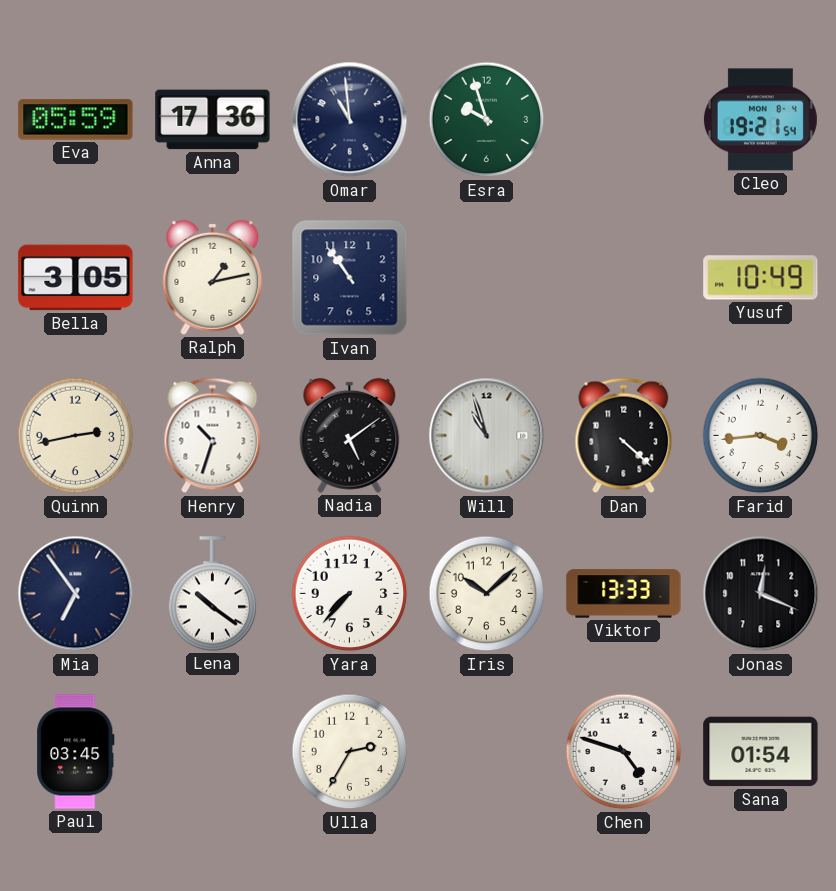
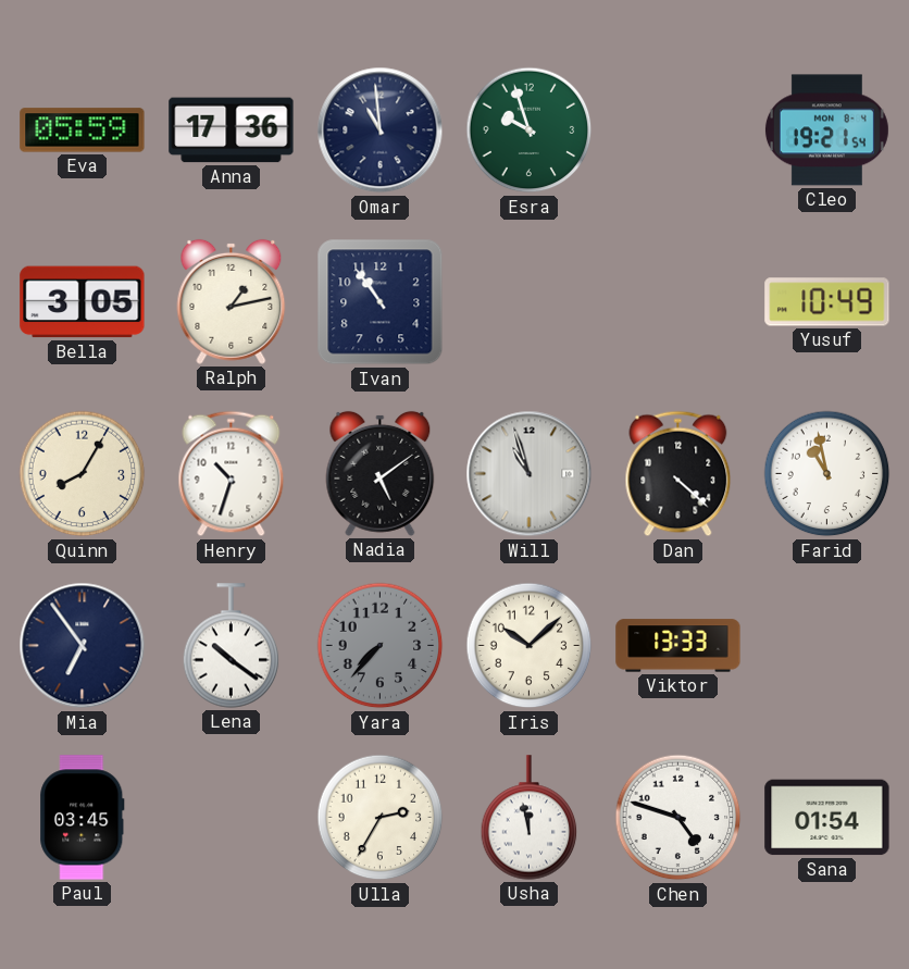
Quinn: 2:43 -> 8:05
Farid: 3:44 -> 10:58
Yara dial: white -> grey
Jonas: 12:19 -> none
Usha: none -> 11:58
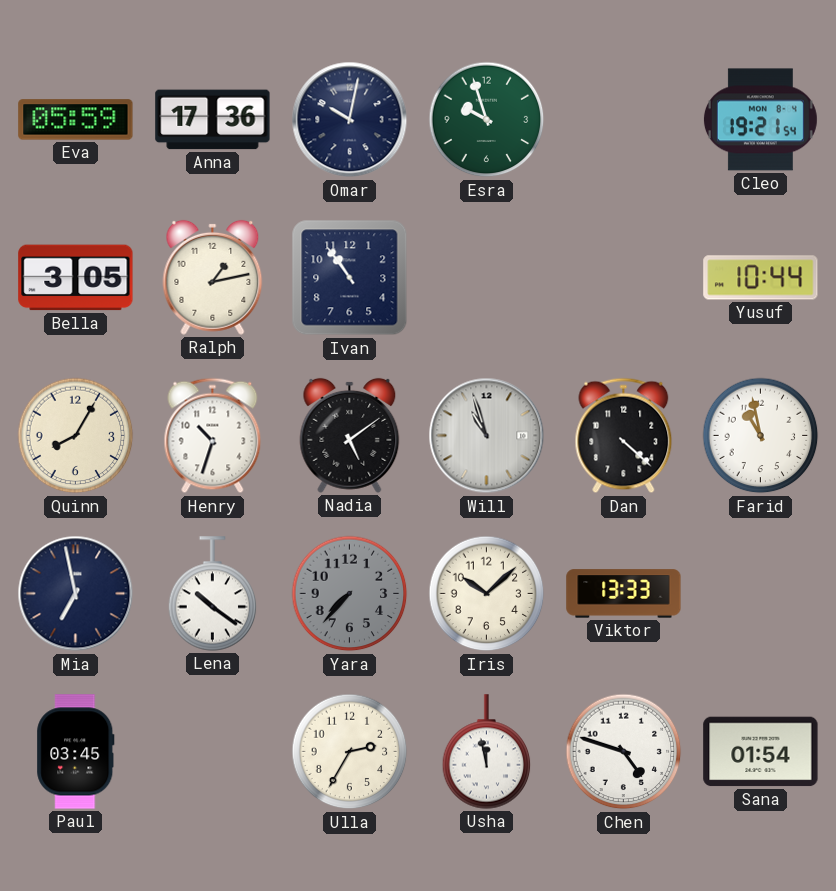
Omar: 10:59 -> 10:02
Yusuf: 10:49 -> 10:44
Mia: 6:54 -> 6:58
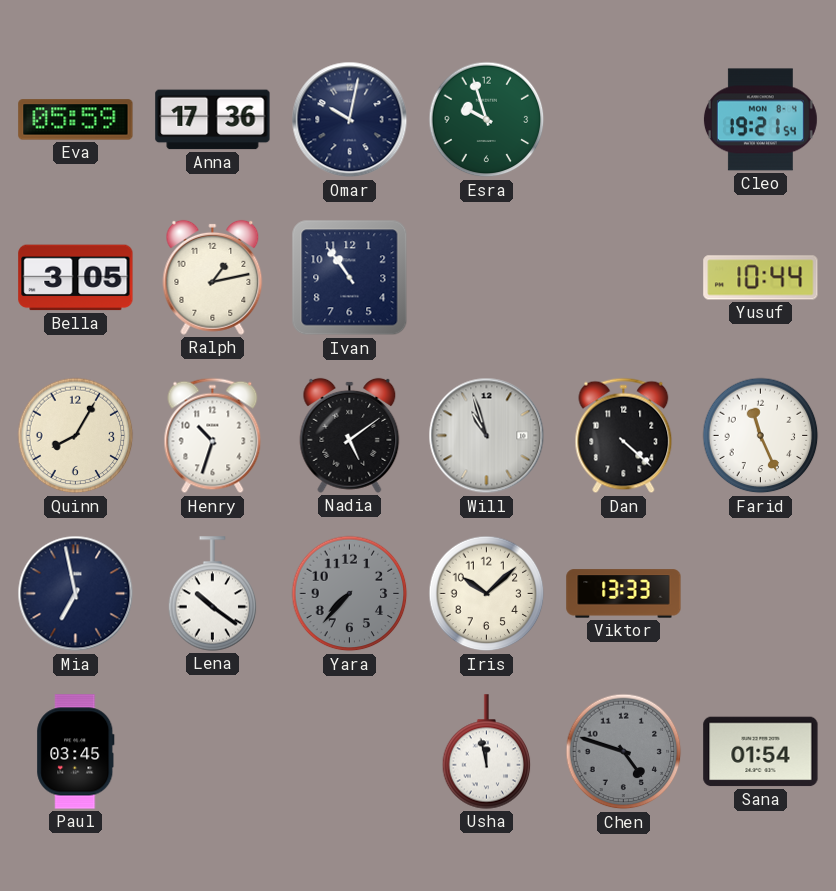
Farid: 10:58 -> 11:26
Ulla: 2:35 -> none
Chen dial: white -> grey
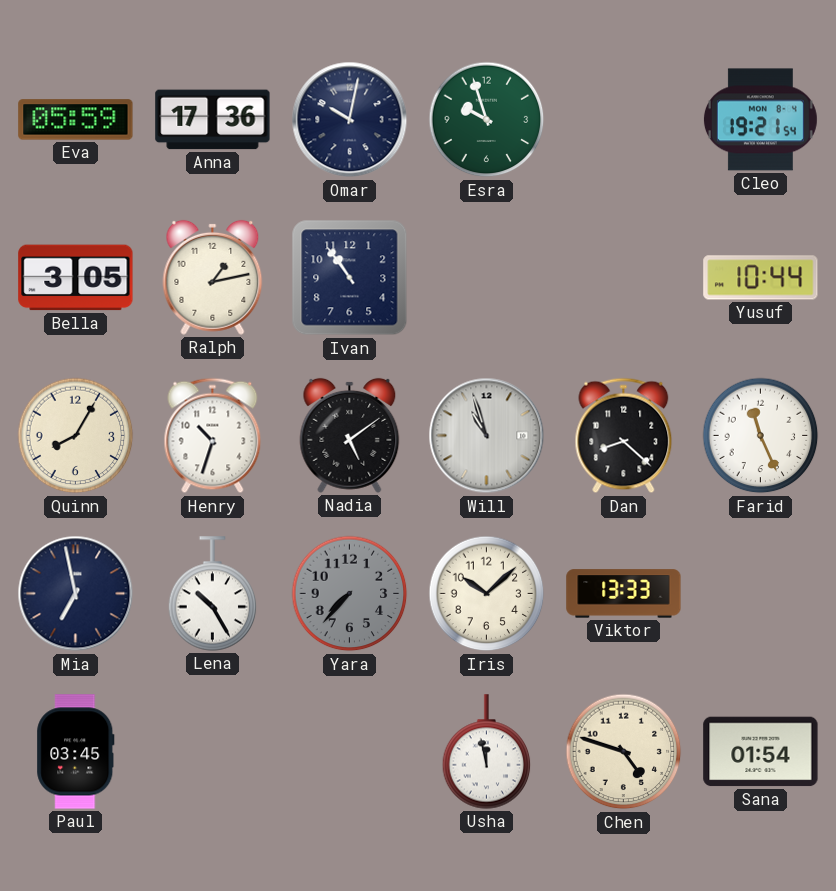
Dan: 4:22 -> 8:22
Lena: 10:21 -> 10:25
Chen dial: grey -> cream
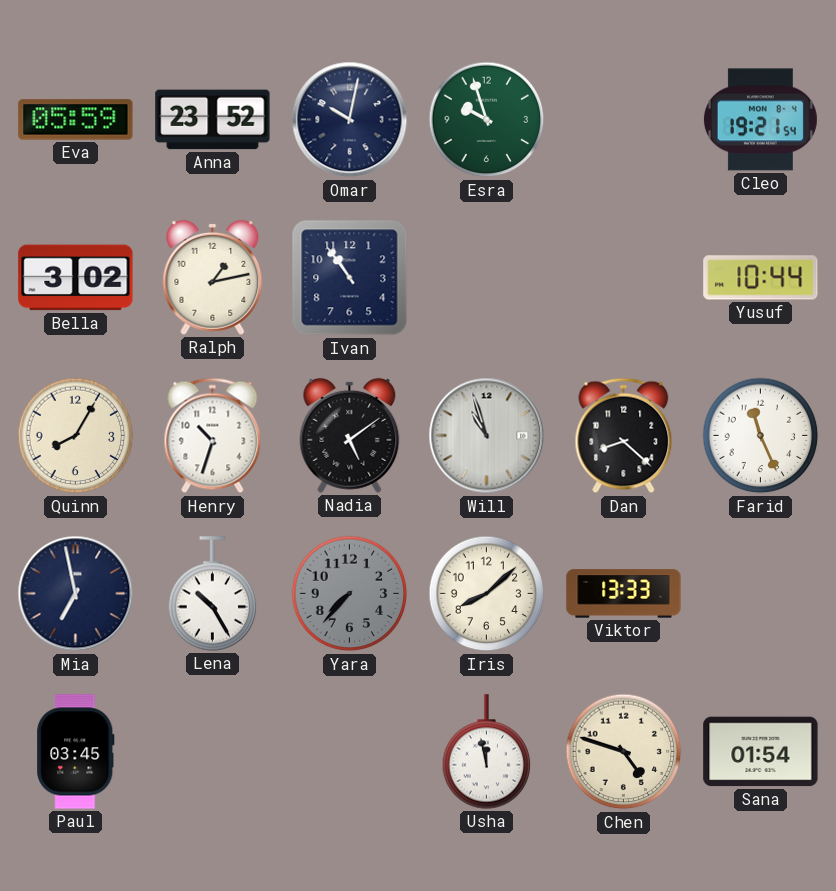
Anna: 17:36 -> 23:52
Bella: 3:05 -> 3:02
Iris: 10:08 -> 8:08
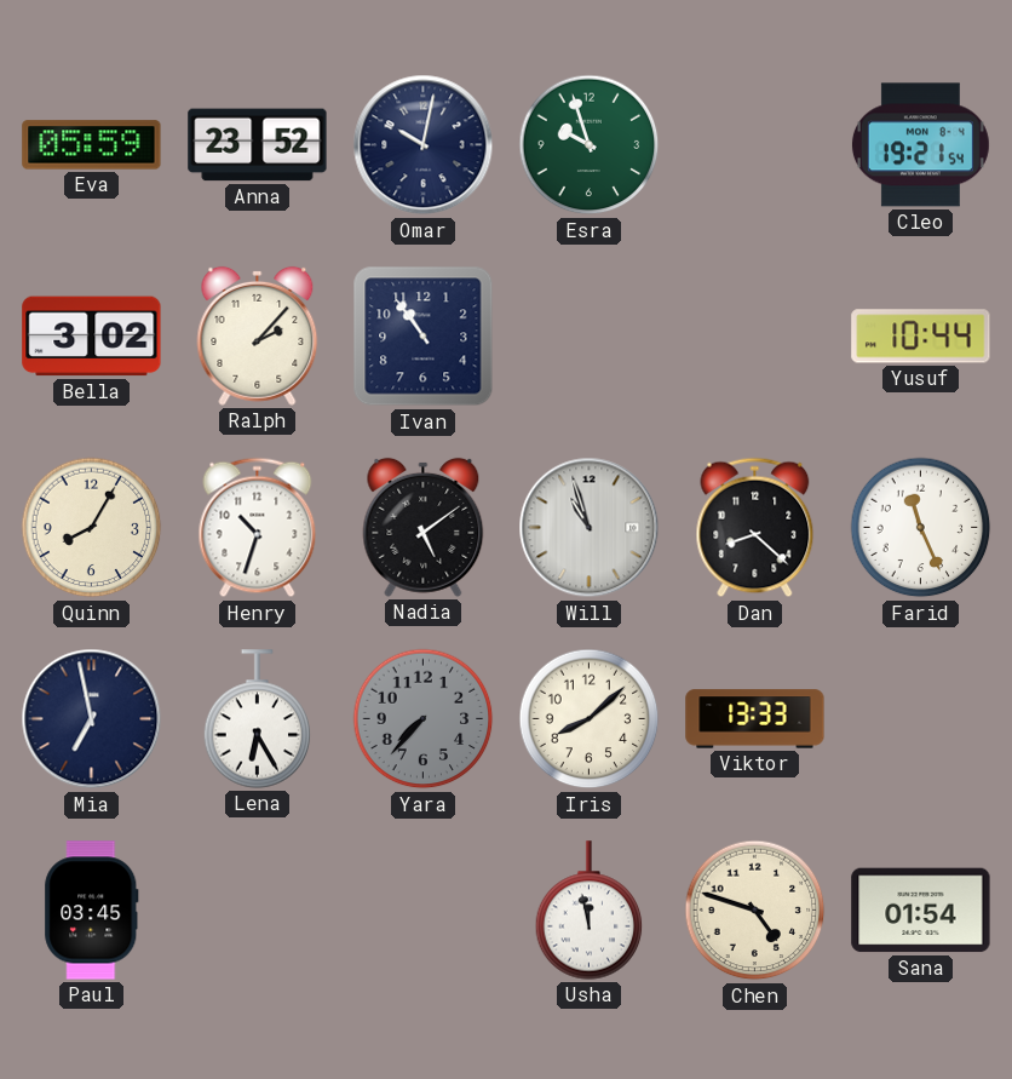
Ralph: 1:13 -> 2:07
Lena: 10:25 -> 6:25
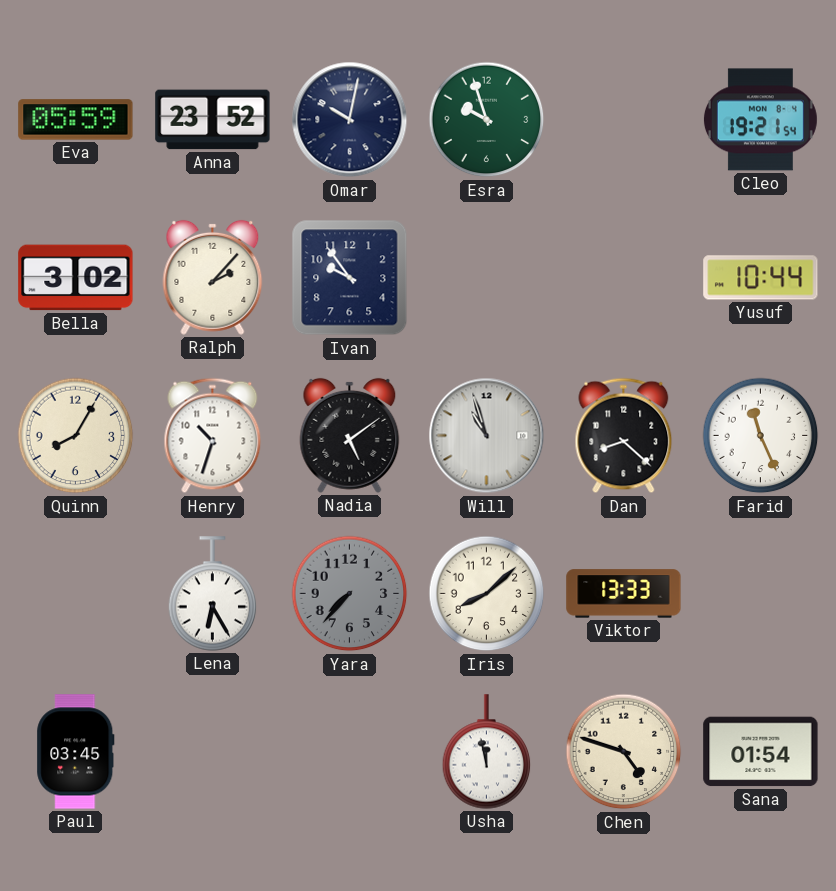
Ivan: 10:54 -> 9:54
Mia: 6:58 -> none
